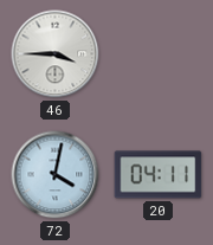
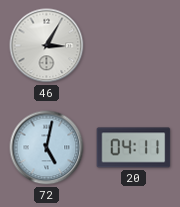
46: 3:45 -> 3:05
72: 4:02 -> 5:02
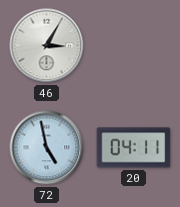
72: 5:02 -> 4:58
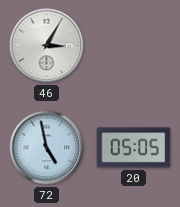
20: 04:11 -> 05:05
